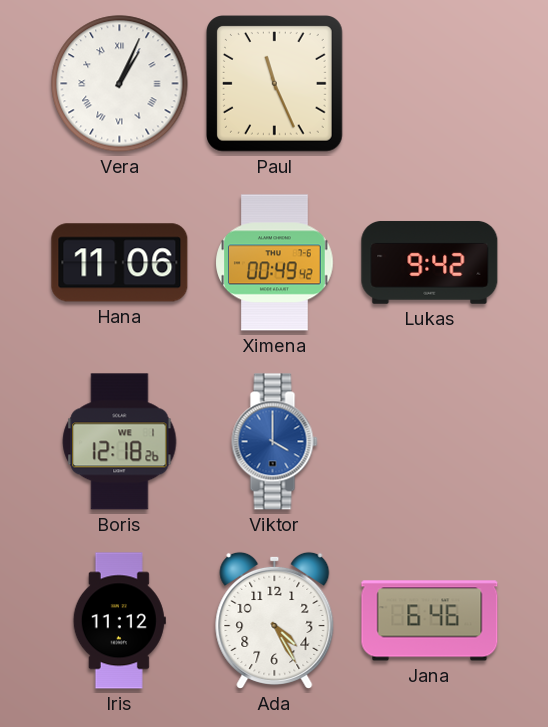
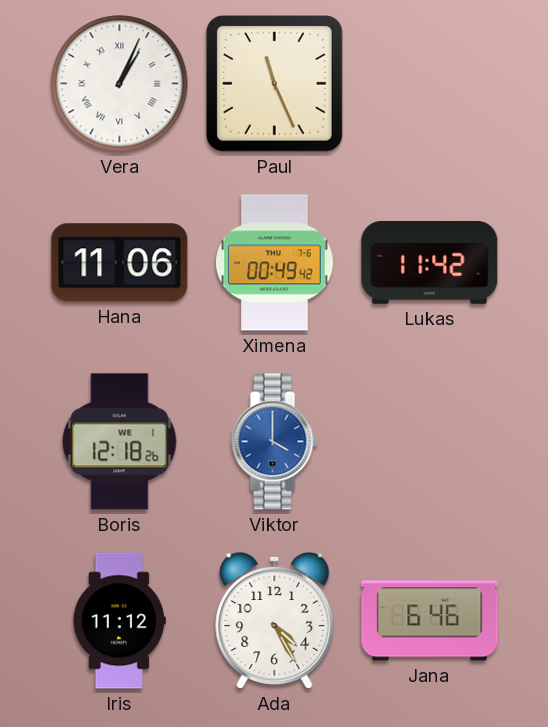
Lukas: 9:42 -> 11:42
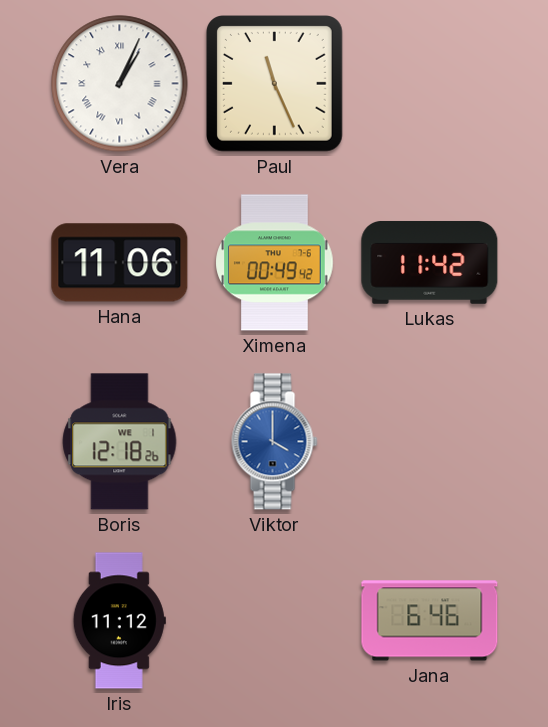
Ada: 4:25 -> none
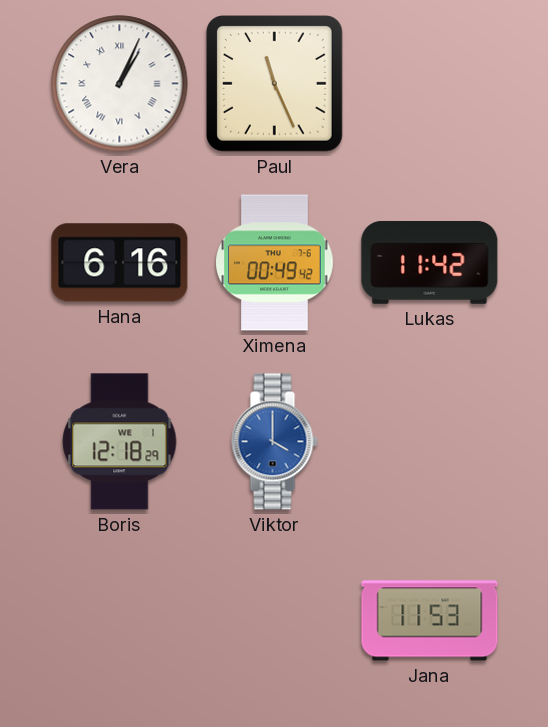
Hana: 11:06 -> 6:16
Boris: 12:18:26 -> 12:18:29
Iris: 11:12 -> none
Jana: 6:46 -> 11:53
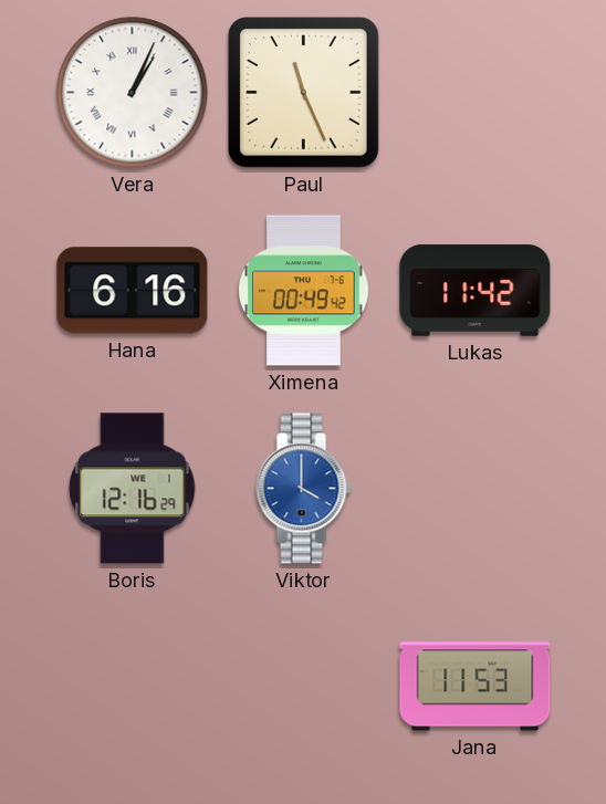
Boris: 12:18 -> 12:16
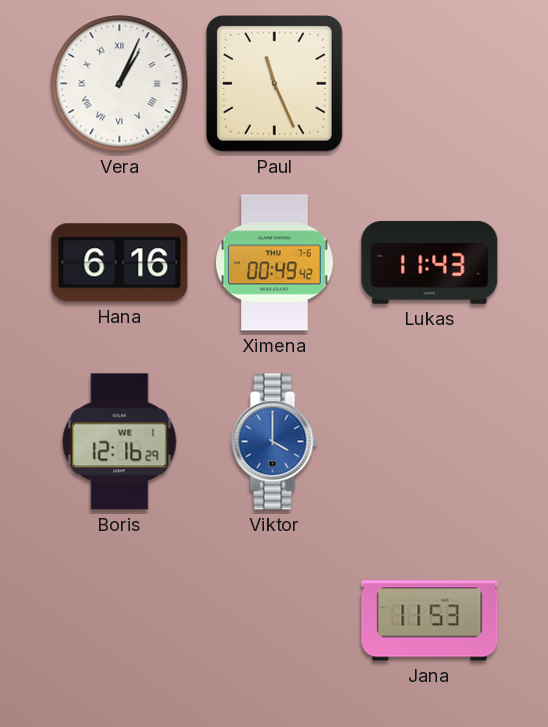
Lukas: 11:42 -> 11:43
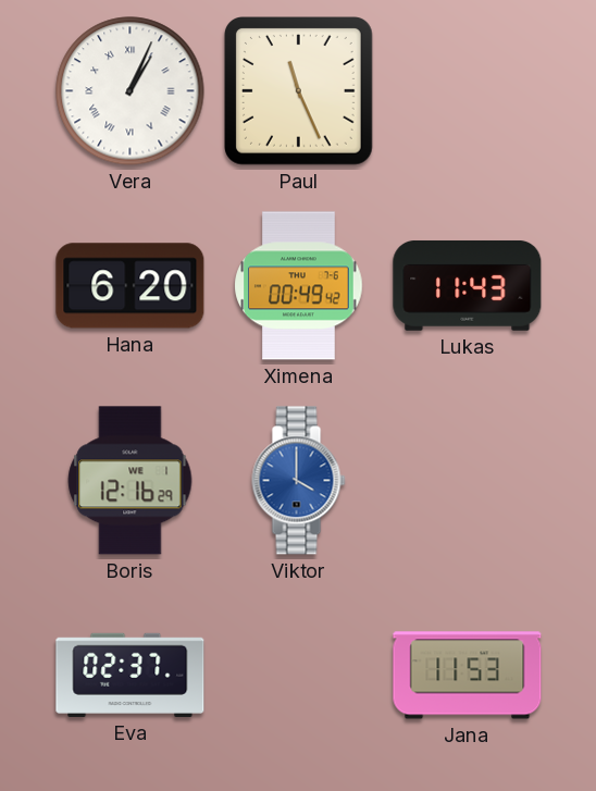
Hana: 6:16 -> 6:20
Eva: none -> 02:37
